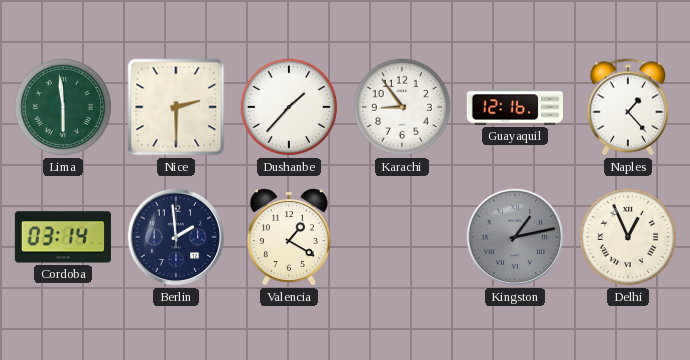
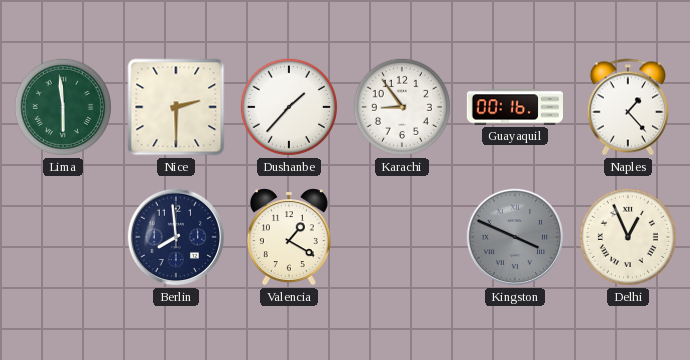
Guayaquil: 12:16 -> 00:16
Cordoba: 03:14 -> none
Berlin: 1:59 -> 7:59
Kingston: 1:13 -> 3:49
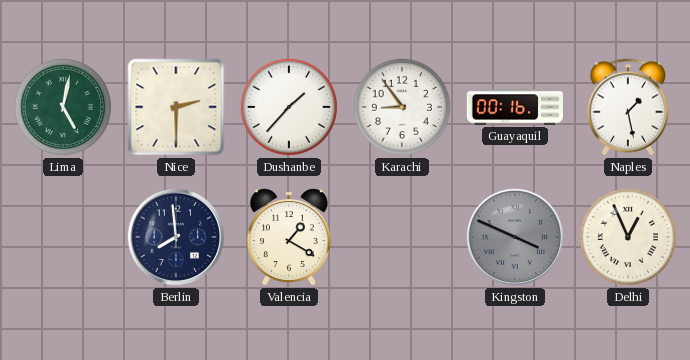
Lima: 5:59 -> 5:02
Naples: 1:23 -> 1:28
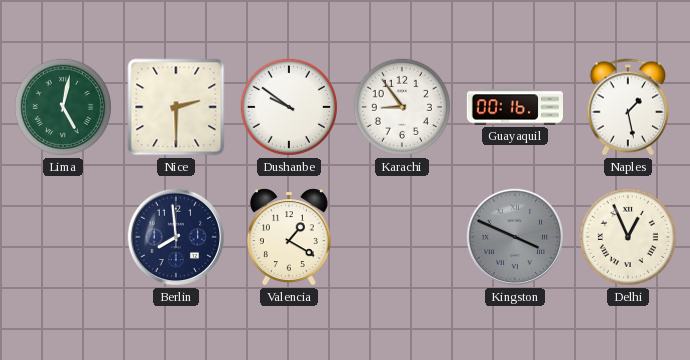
Dushanbe: 1:37 -> 9:51
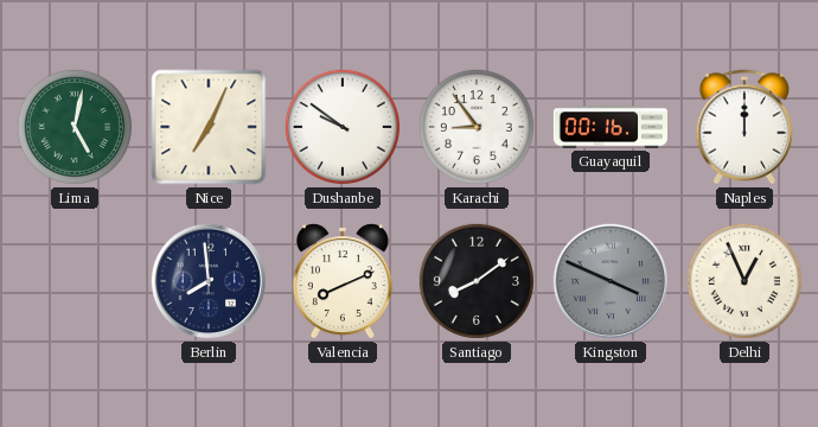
Nice: 2:30 -> 7:04
Naples: 1:28 -> 12:00
Valencia: 1:20 -> 8:11
Santiago: none -> 8:09
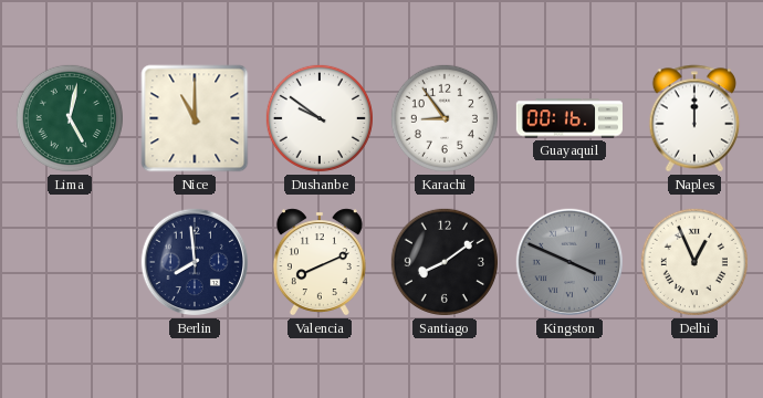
Nice: 7:04 -> 11:00
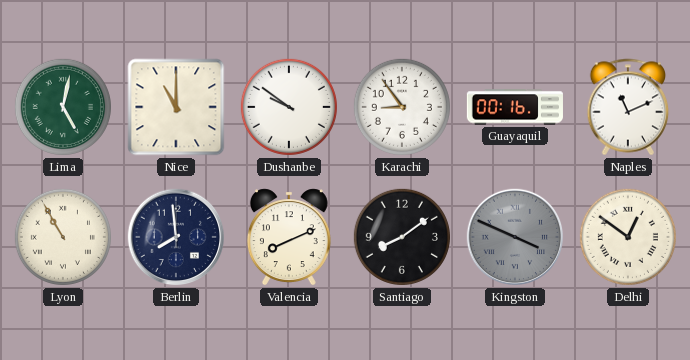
Naples: 12:00 -> 11:11
Lyon: none -> 10:55
Delhi: 12:56 -> 12:51
